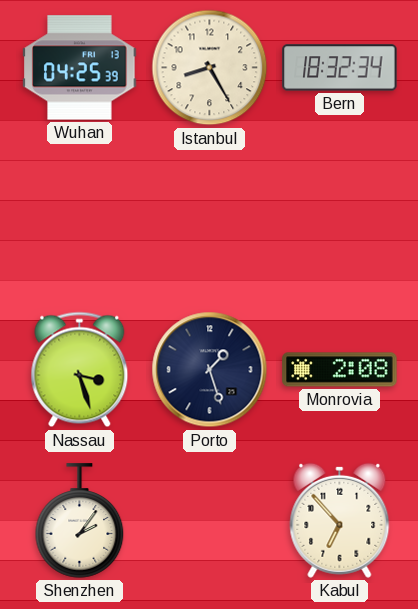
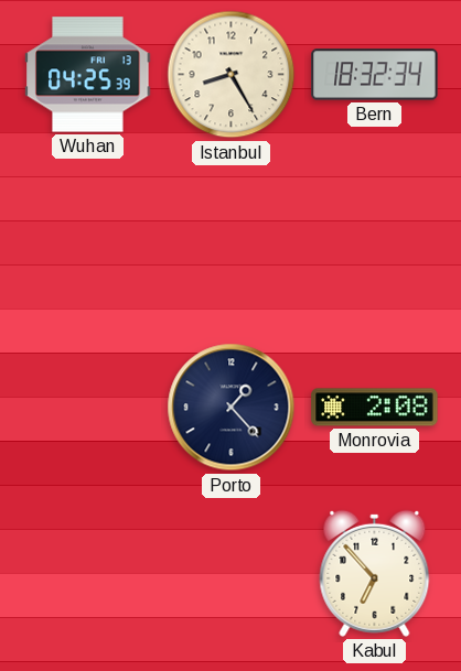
Nassau: 3:27 -> none
Porto: 1:27 -> 1:23
Shenzhen: 2:06 -> none
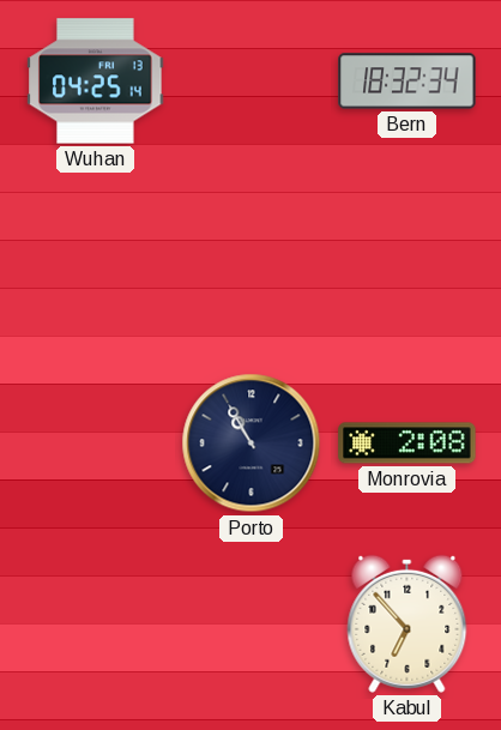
Wuhan: 04:25:39 -> 04:25:14
Istanbul: 8:25 -> none
Porto: 1:23 -> 10:55
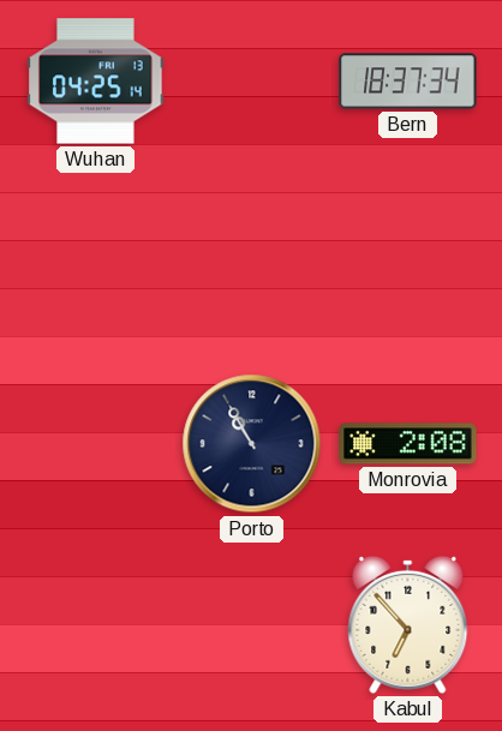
Bern: 18:32 -> 18:37
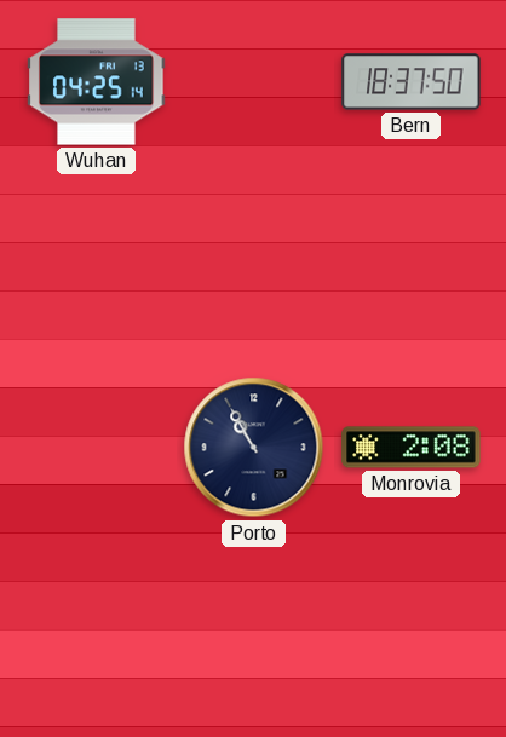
Bern: 18:37:34 -> 18:37:50
Kabul: 6:53 -> none
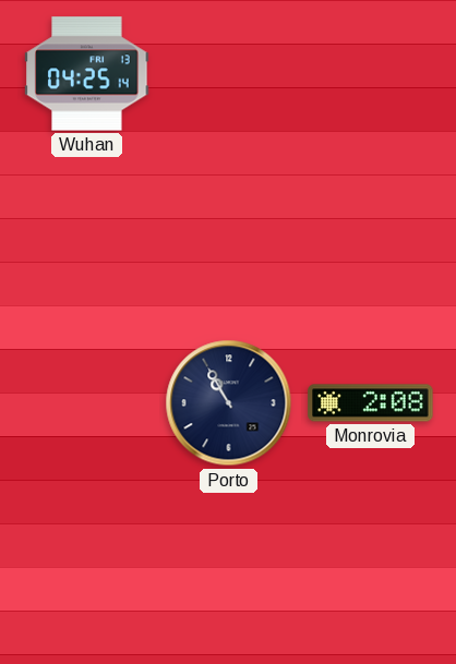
Bern: 18:37 -> none
